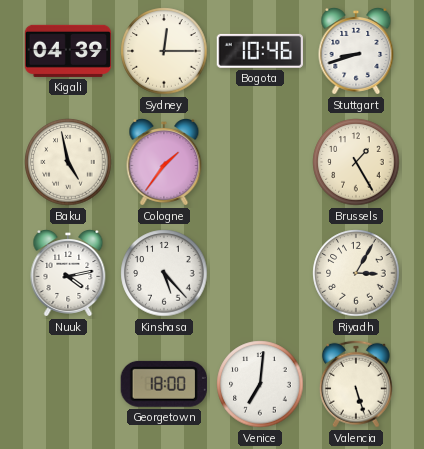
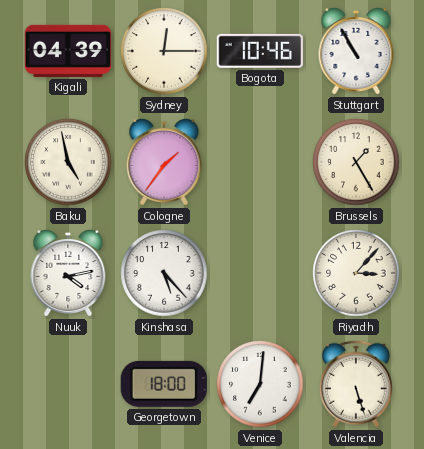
Stuttgart: 8:42 -> 10:55
Riyadh: 3:05 -> 3:07
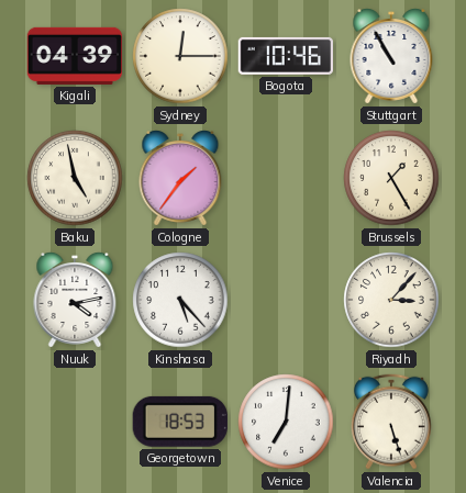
Georgetown: 18:00 -> 18:53
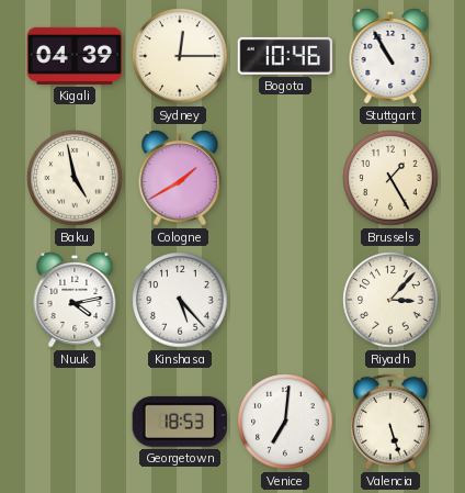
Cologne: 1:36 -> 1:40
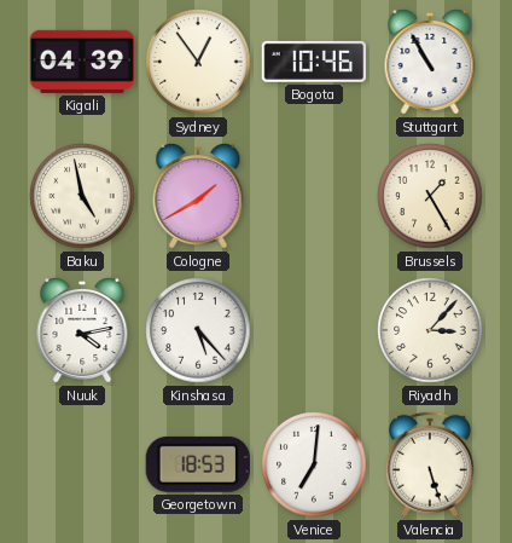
Sydney: 12:15 -> 12:54
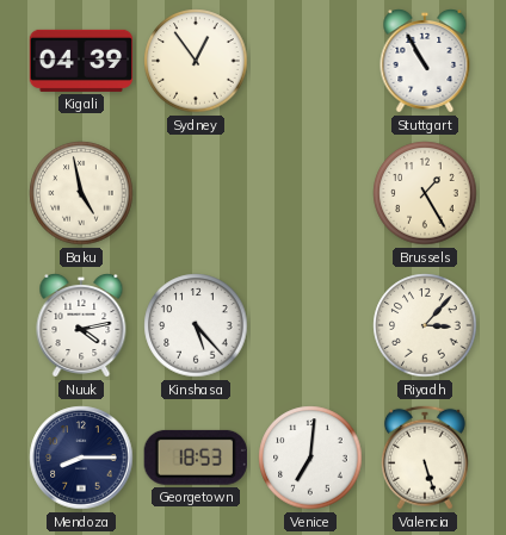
Bogota: 10:46 -> none
Cologne: 1:40 -> none
Mendoza: none -> 8:15
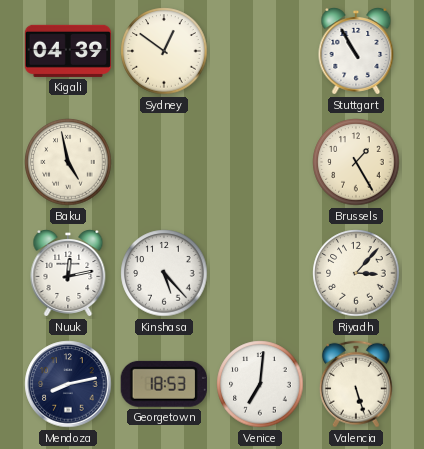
Sydney: 12:54 -> 12:51
Nuuk: 4:13 -> 12:13
Mendoza: 8:15 -> 8:13
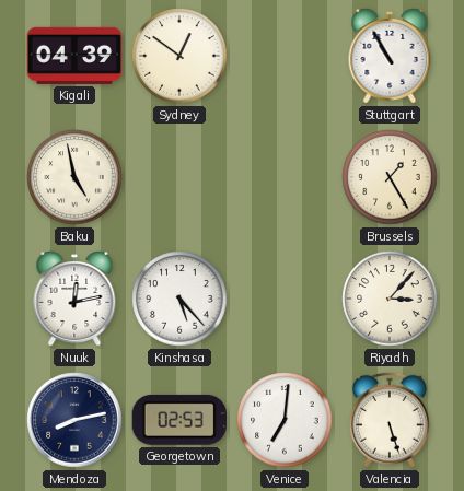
Georgetown: 18:53 -> 02:53
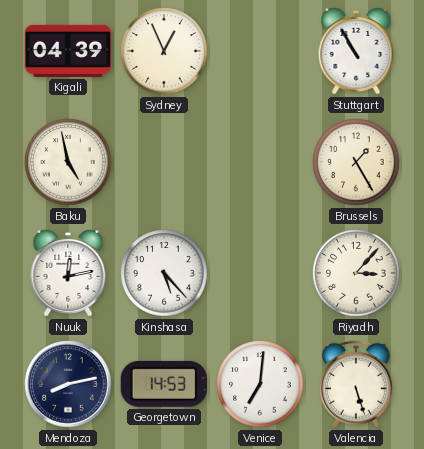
Sydney: 12:51 -> 12:56
Georgetown: 02:53 -> 14:53
